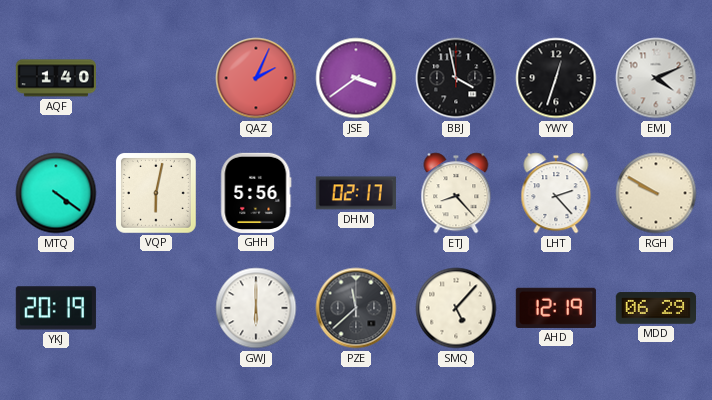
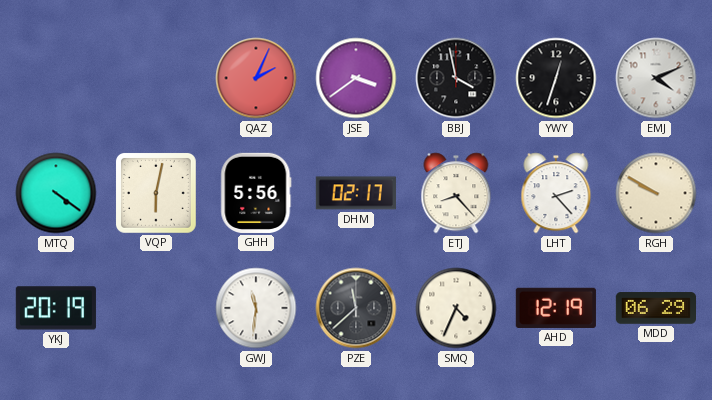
AQF: 1:40 -> none
GWJ: 6:00 -> 11:31
SMQ: 5:07 -> 4:34
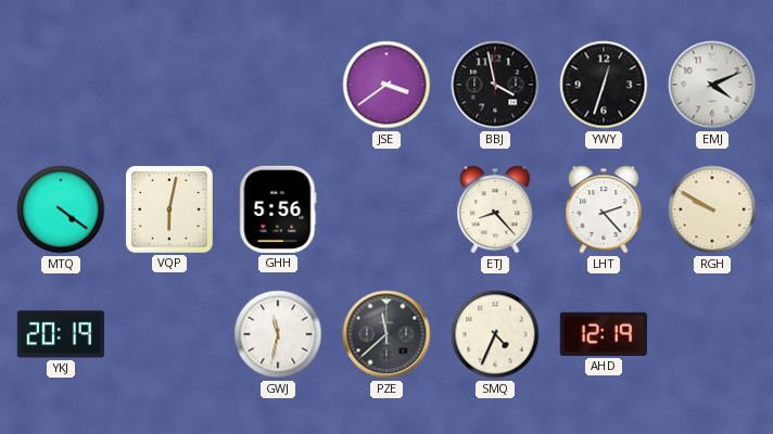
QAZ: 2:04 -> none
DHM: 02:17 -> none
GWJ: 11:31 -> 11:32
MDD: 06:29 -> none
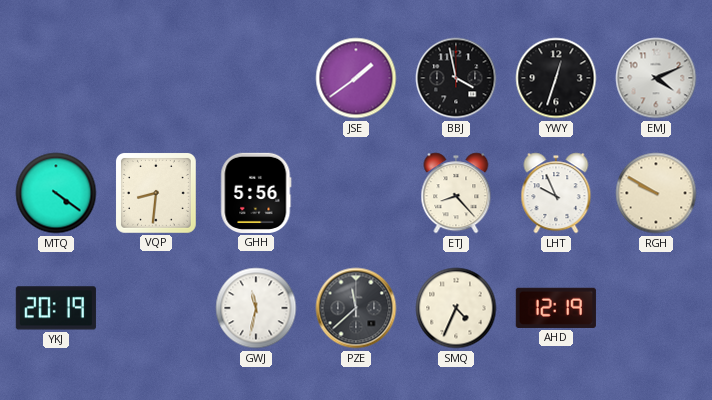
JSE: 3:39 -> 1:39
VQP: 6:02 -> 8:31
LHT: 2:23 -> 9:56
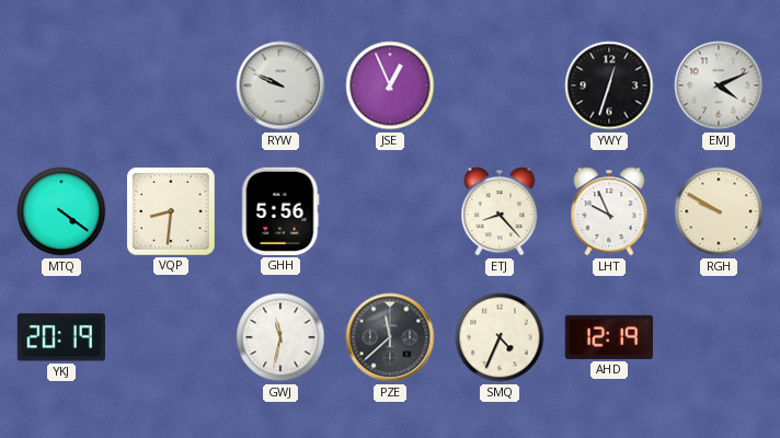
RYW: none -> 9:49
JSE: 1:39 -> 12:56
BBJ: 3:58 -> none
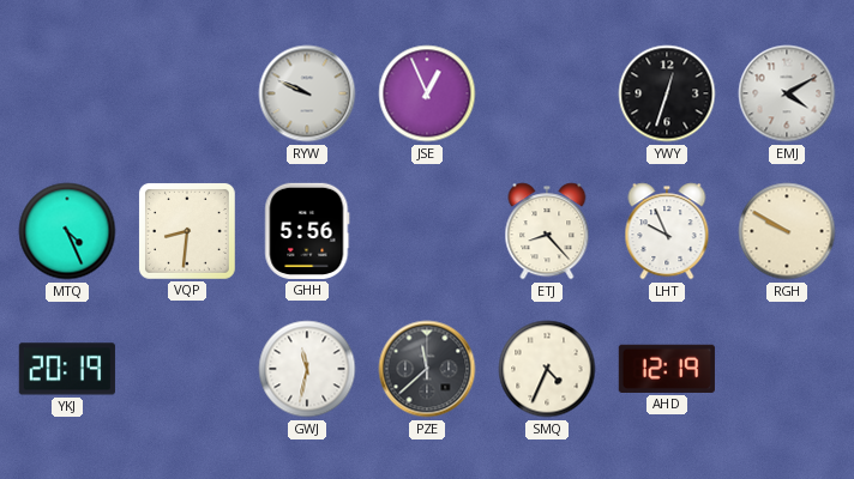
EMJ: 4:11 -> 4:10
MTQ: 4:21 -> 4:26
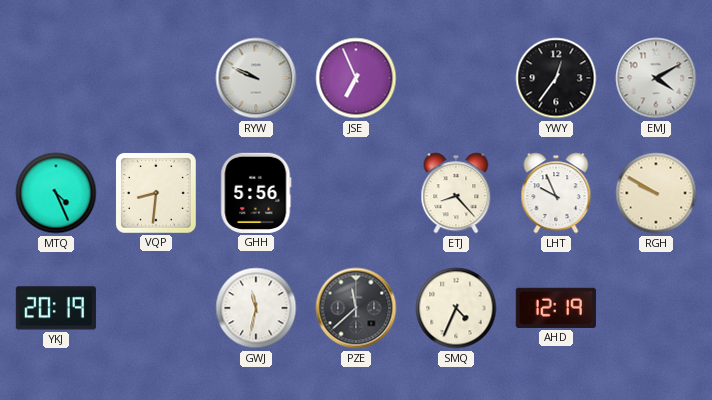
JSE: 12:56 -> 6:56
YWY: 12:33 -> 12:36
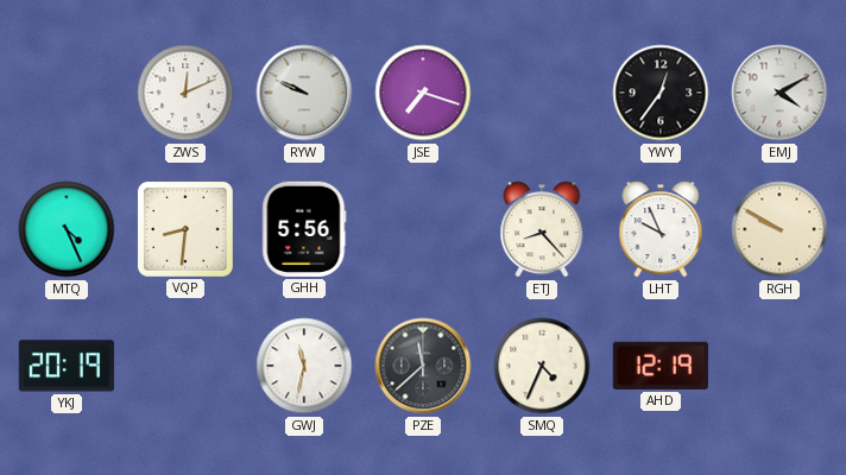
ZWS: none -> 12:11
JSE: 6:56 -> 7:18
